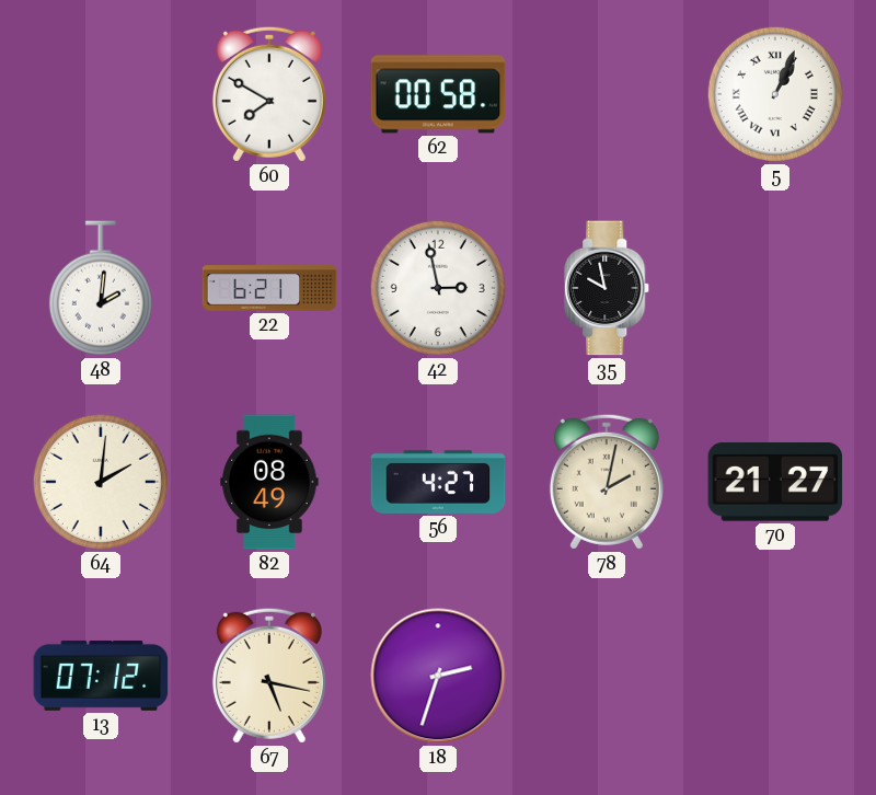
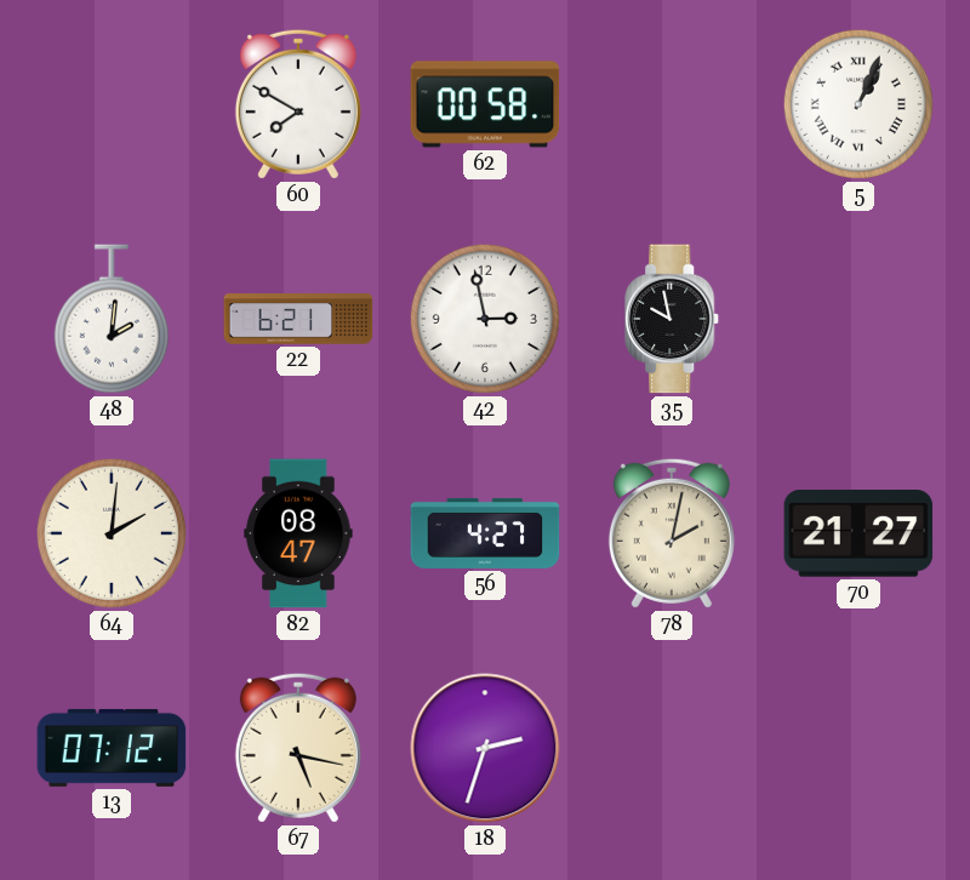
82: 08:49 -> 08:47
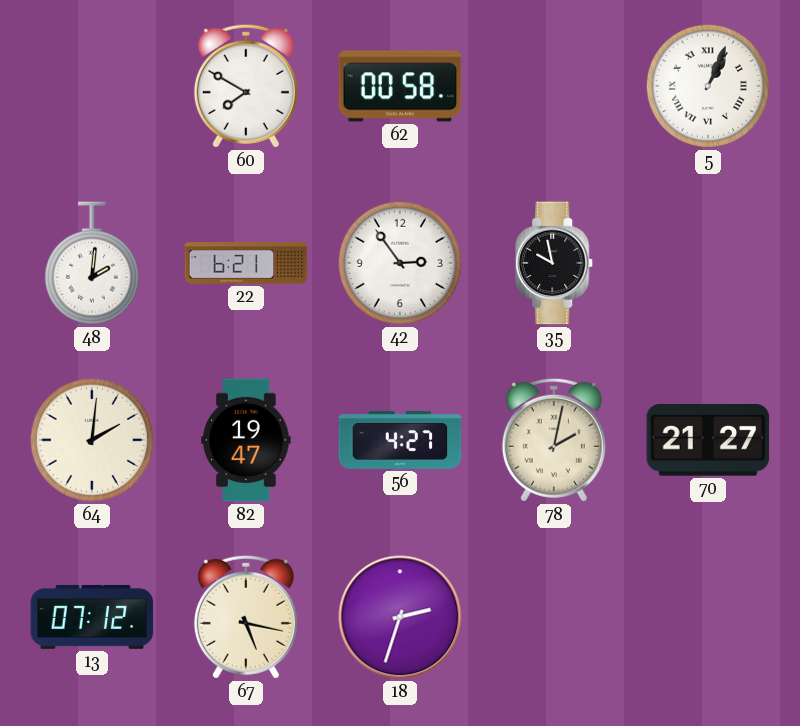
42: 2:58 -> 2:54
82: 08:47 -> 19:47
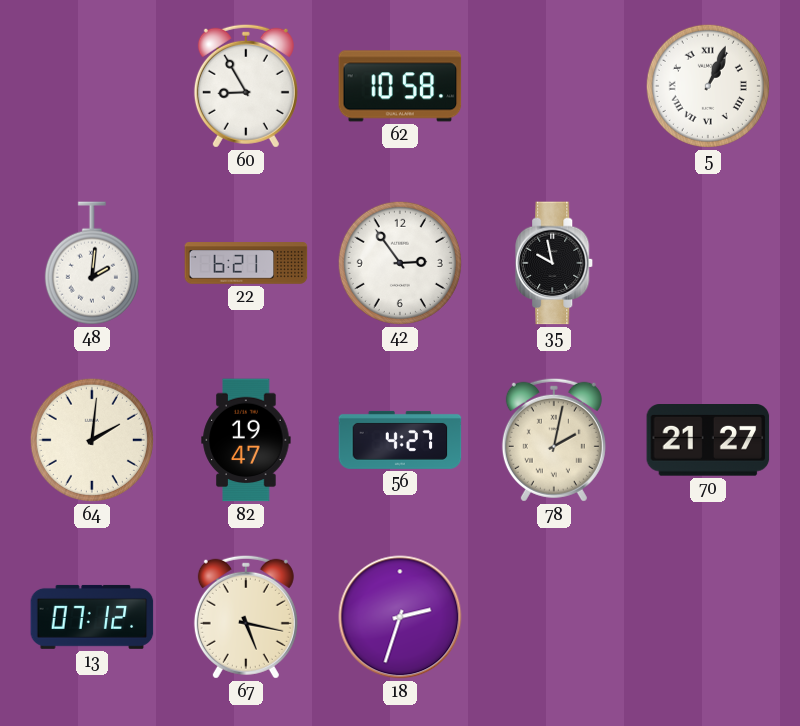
60: 7:50 -> 8:55
62: 00:58 -> 10:58
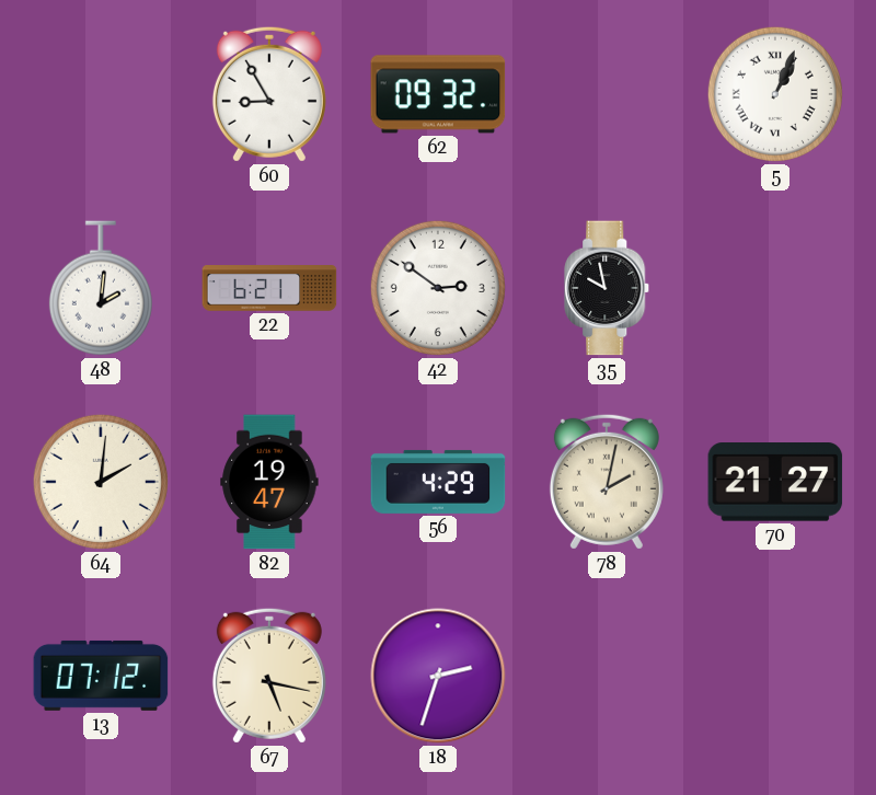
62: 10:58 -> 09:32
42: 2:54 -> 2:51
56: 4:27 -> 4:29
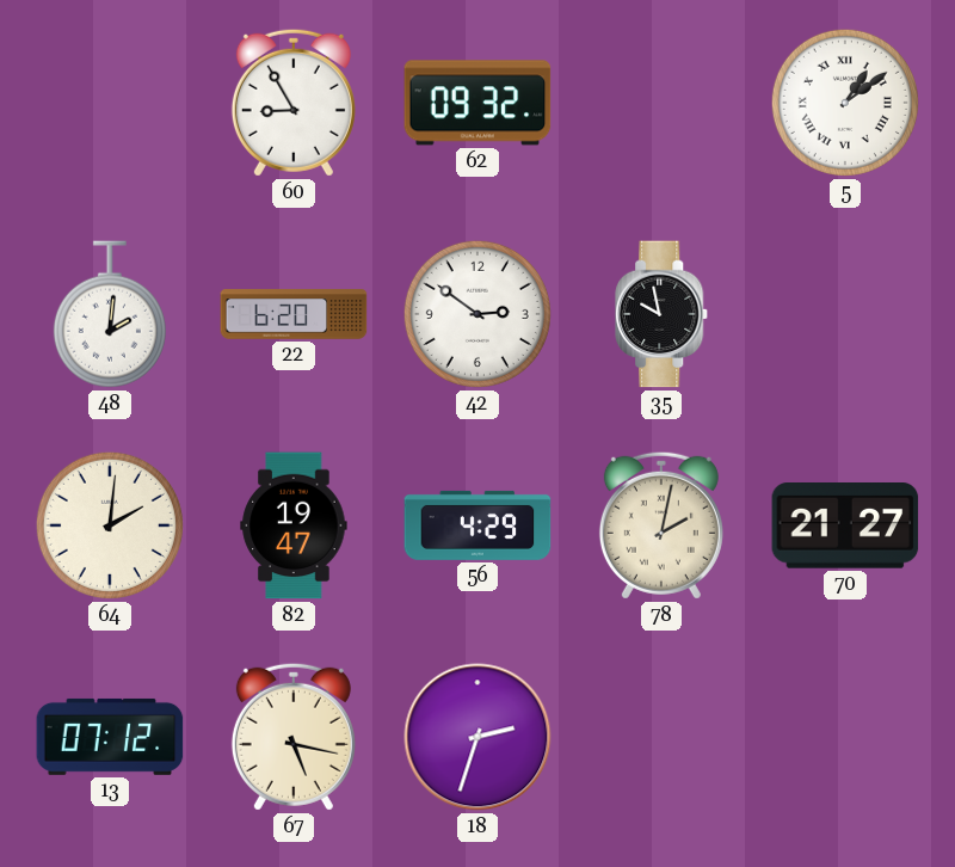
5: 1:04 -> 1:09
22: 6:21 -> 6:20
